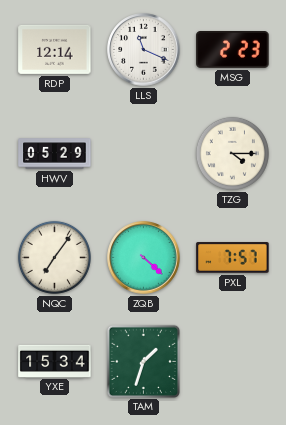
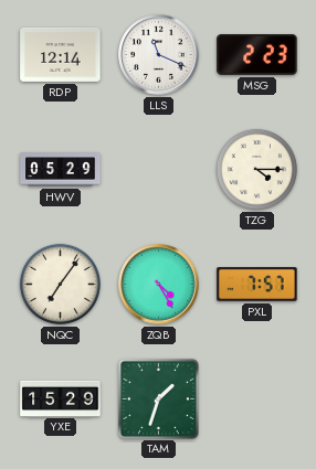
ZQB: 4:22 -> 4:25
YXE: 15:34 -> 15:29
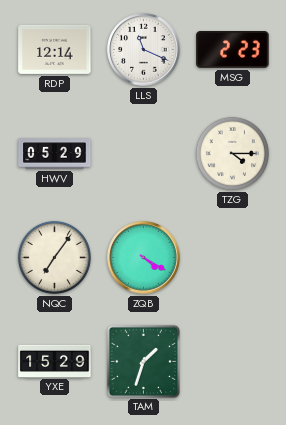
ZQB: 4:25 -> 4:20
PXL: 7:57 -> none
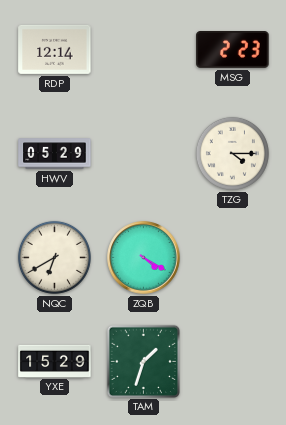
LLS: 11:19 -> none
NQC: 7:06 -> 6:40
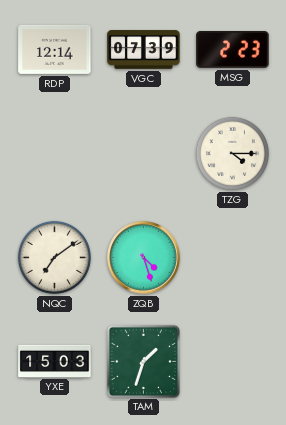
VGC: none -> 07:39
HWV: 05:29 -> none
NQC: 6:40 -> 7:09
ZQB: 4:20 -> 4:27
YXE: 15:29 -> 15:03
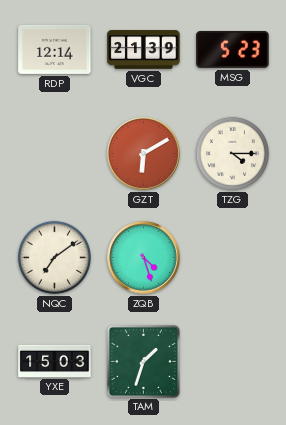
VGC: 07:39 -> 21:39
MSG: 2:23 -> 5:23
GZT: none -> 6:10
